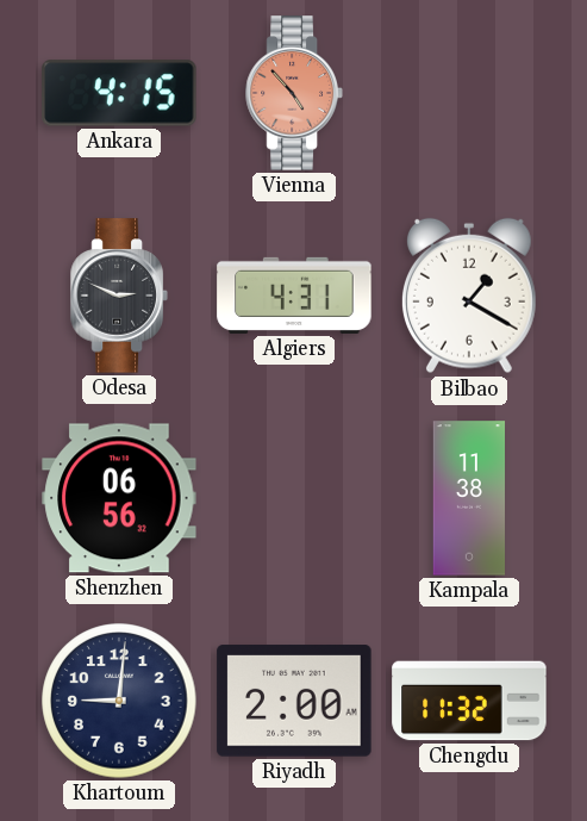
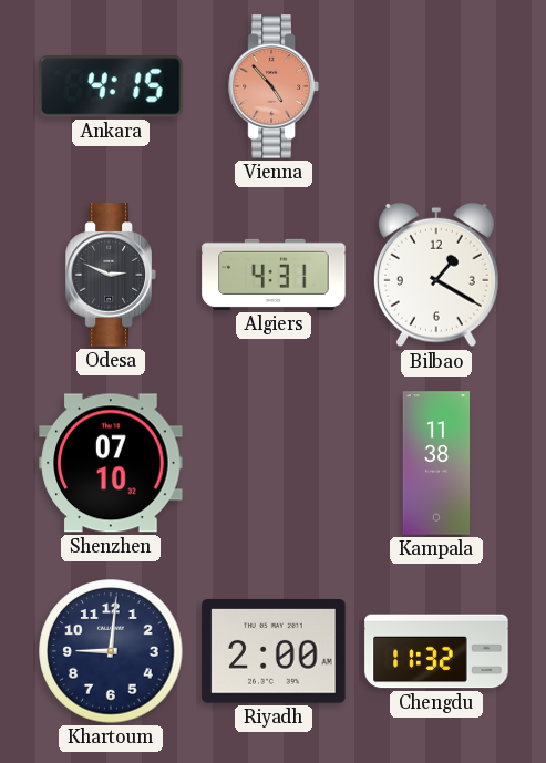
Shenzhen: 06:56 -> 07:10
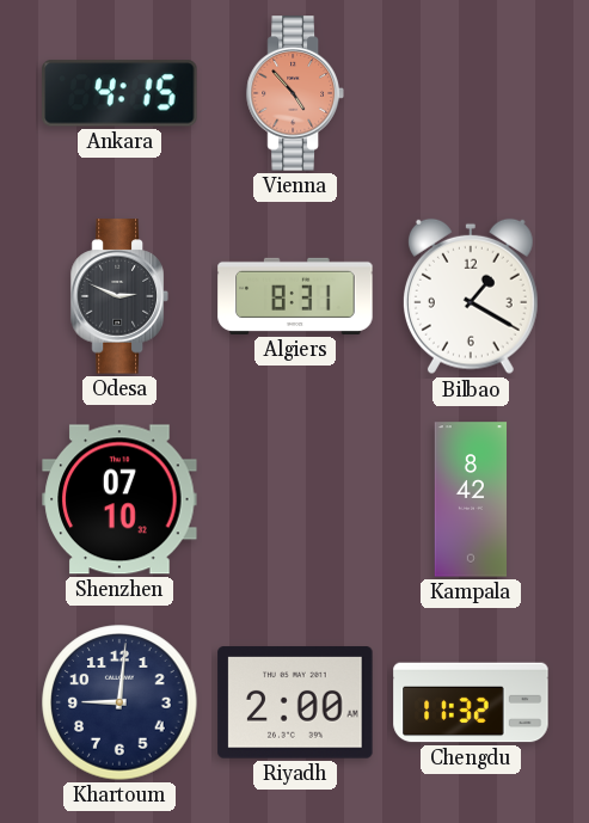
Algiers: 4:31 -> 8:31
Kampala: 11:38 -> 8:42
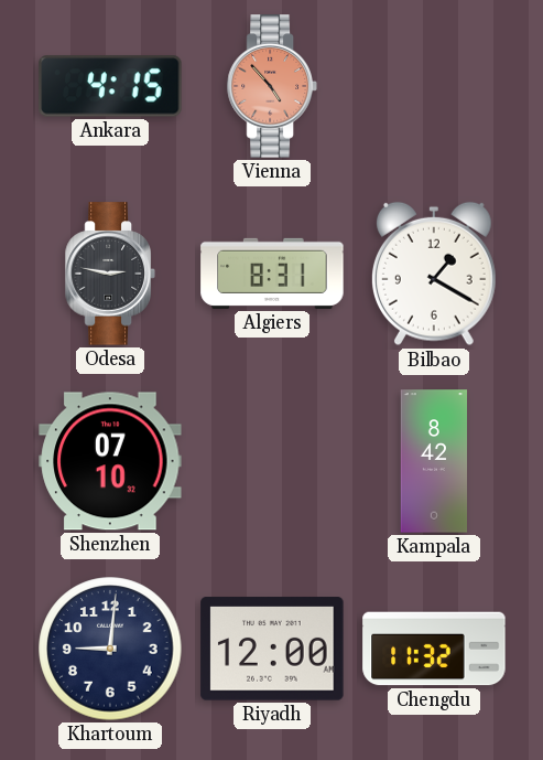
Odesa: 2:49 -> 2:47
Riyadh: 2:00 -> 12:00
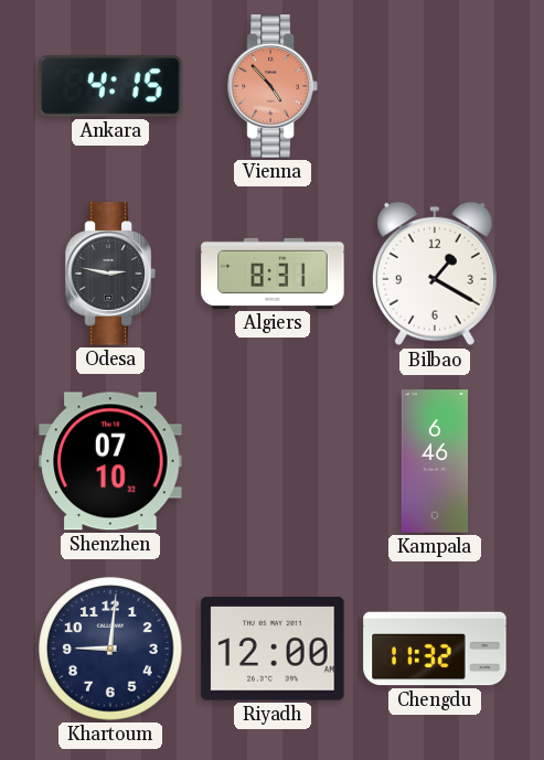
Kampala: 8:42 -> 6:46
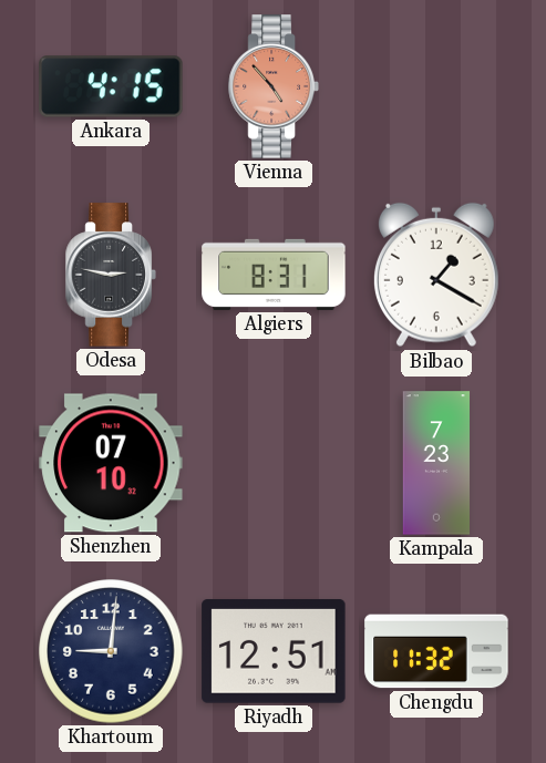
Kampala: 6:46 -> 7:23
Riyadh: 12:00 -> 12:51
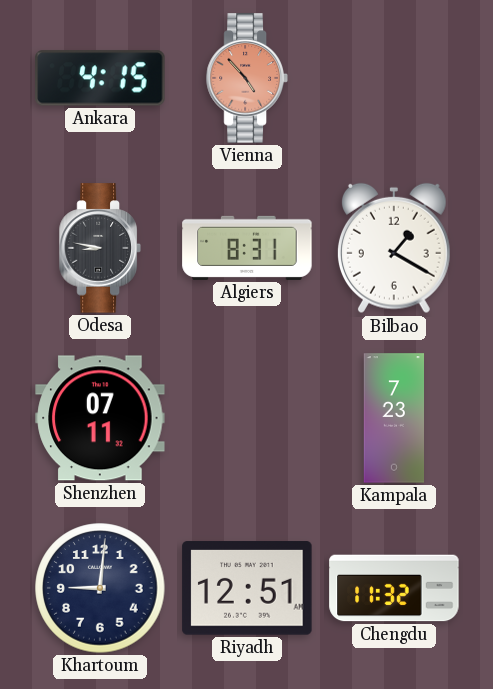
Odesa: 2:47 -> 8:47
Shenzhen: 07:10 -> 07:11
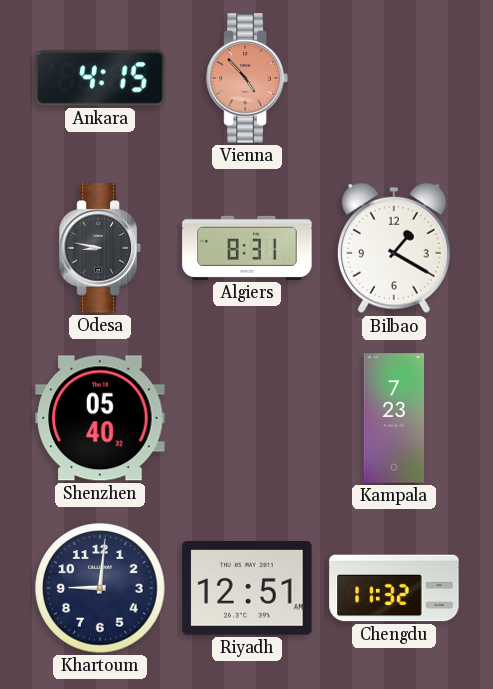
Shenzhen: 07:11 -> 05:40
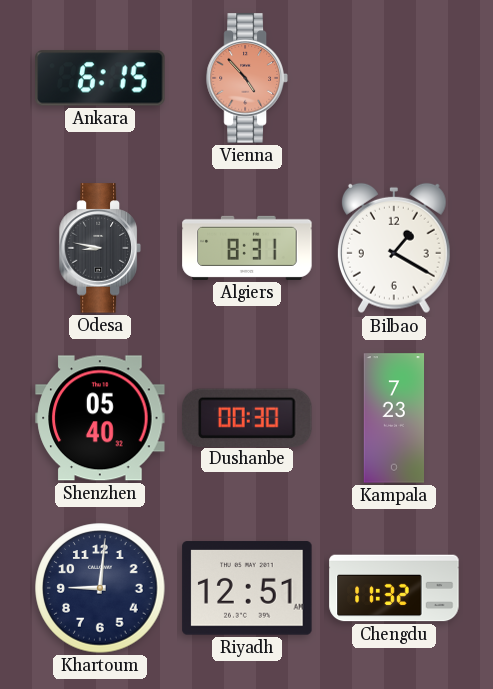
Ankara: 4:15 -> 6:15
Dushanbe: none -> 00:30
